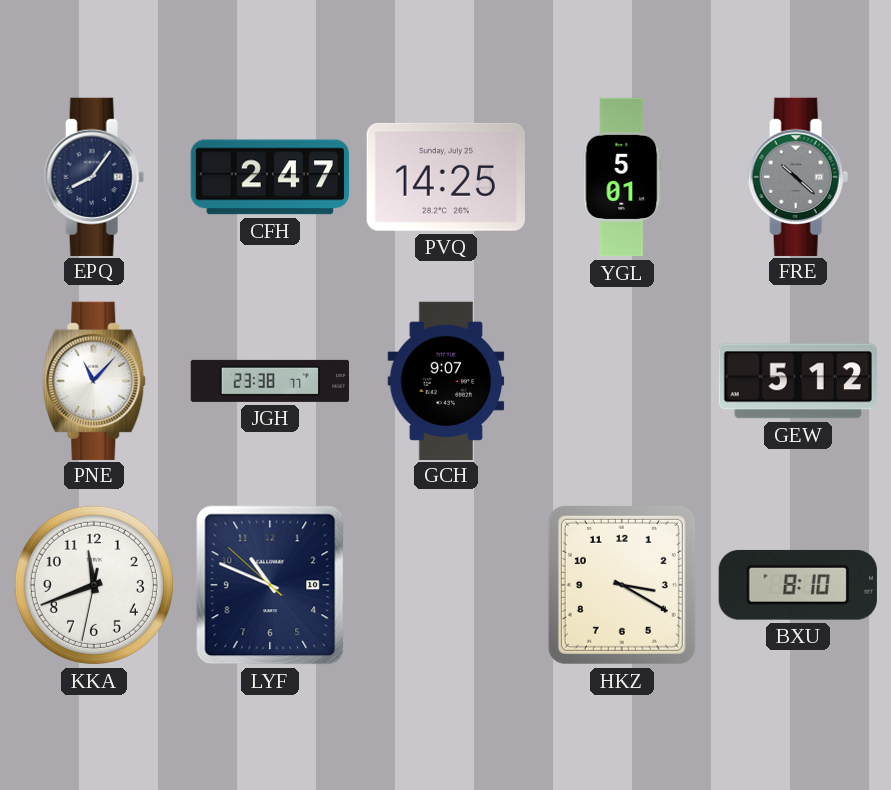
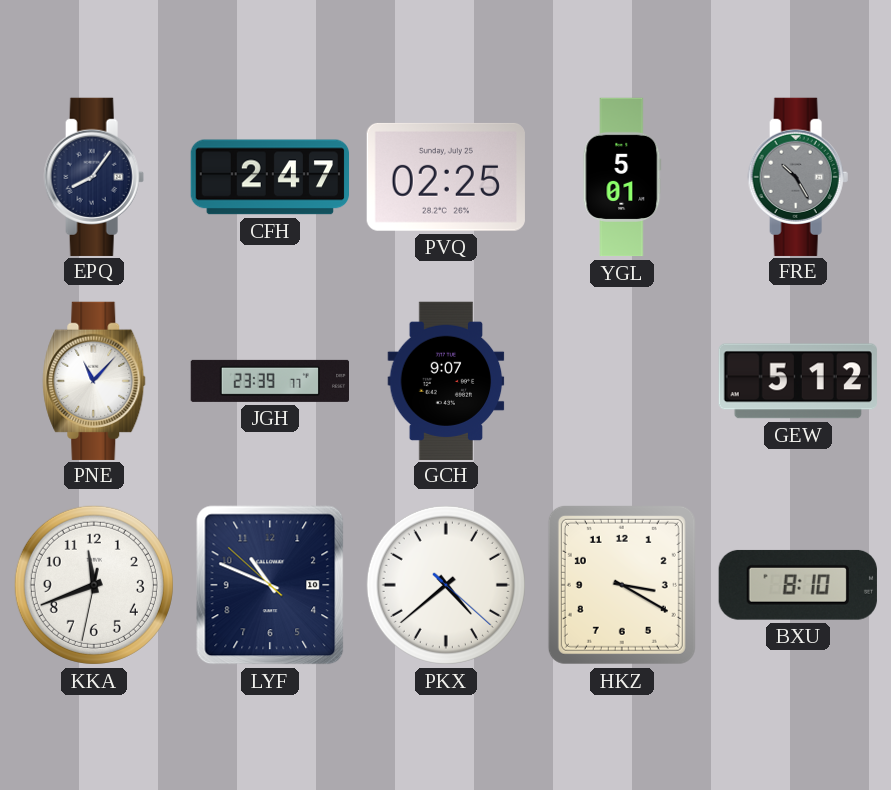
PVQ: 14:25 -> 02:25
FRE: 10:22 -> 10:25
JGH: 23:38 -> 23:39
PKX: none -> 4:38
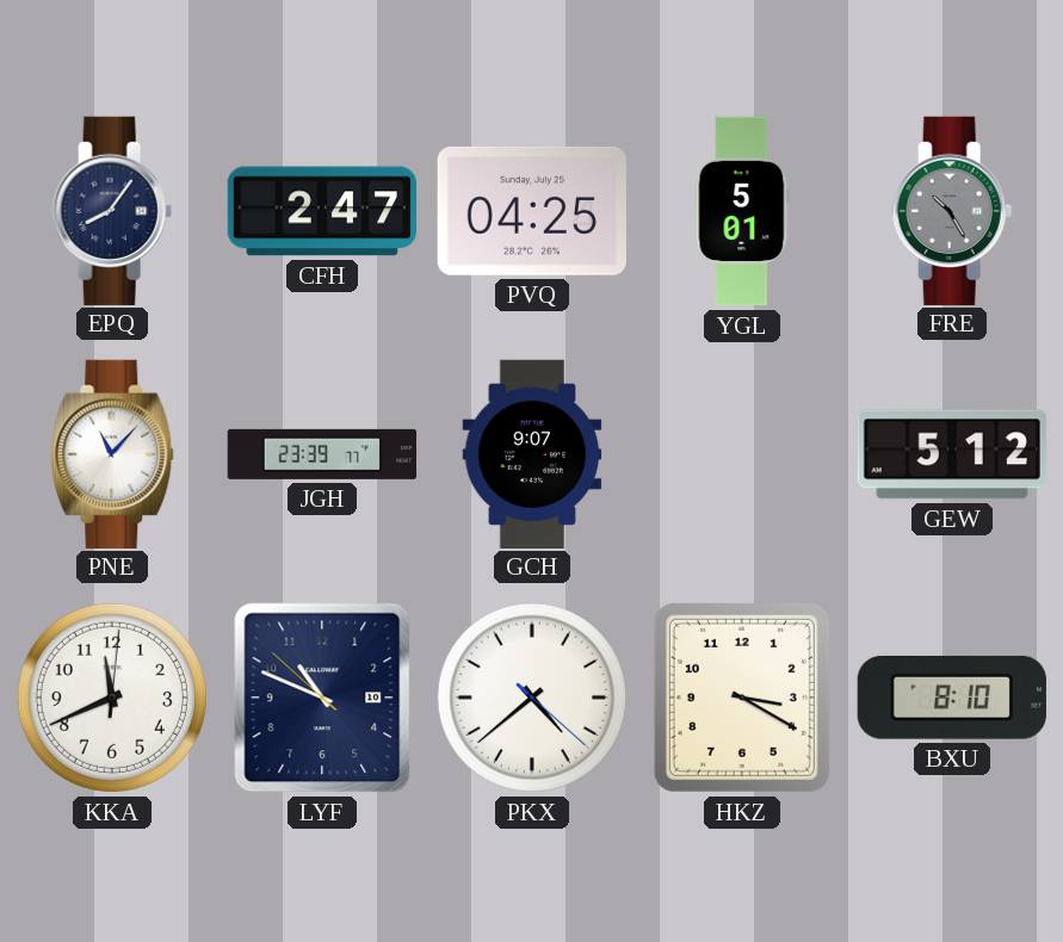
PVQ: 02:25 -> 04:25
KKA: 11:41:32 -> 11:41:01
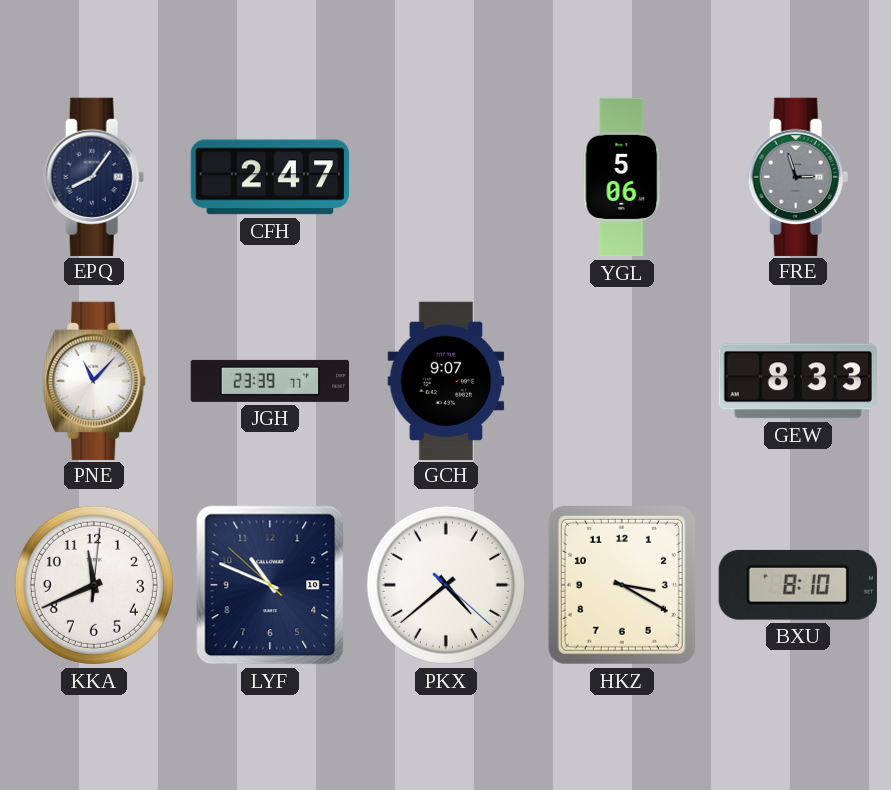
PVQ: 04:25 -> none
YGL: 5:01 -> 5:06
FRE: 10:25 -> 2:57
GEW: 5:12 -> 8:33
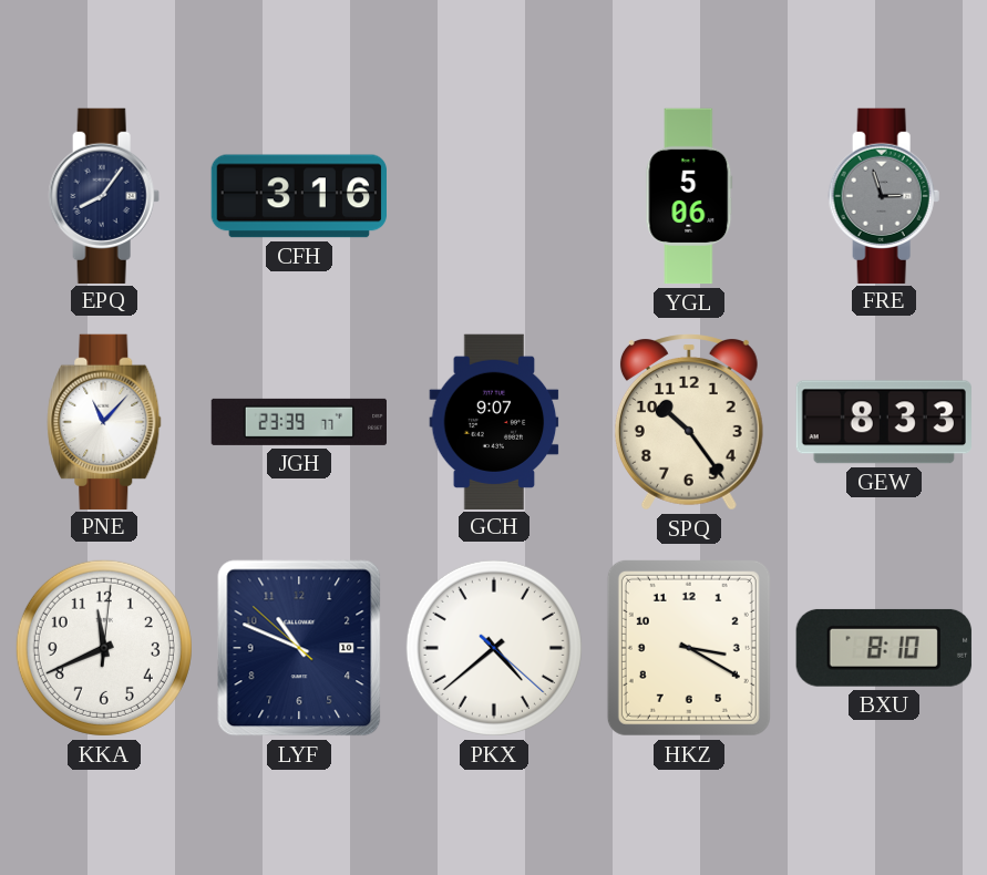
CFH: 2:47 -> 3:16
SPQ: none -> 10:24
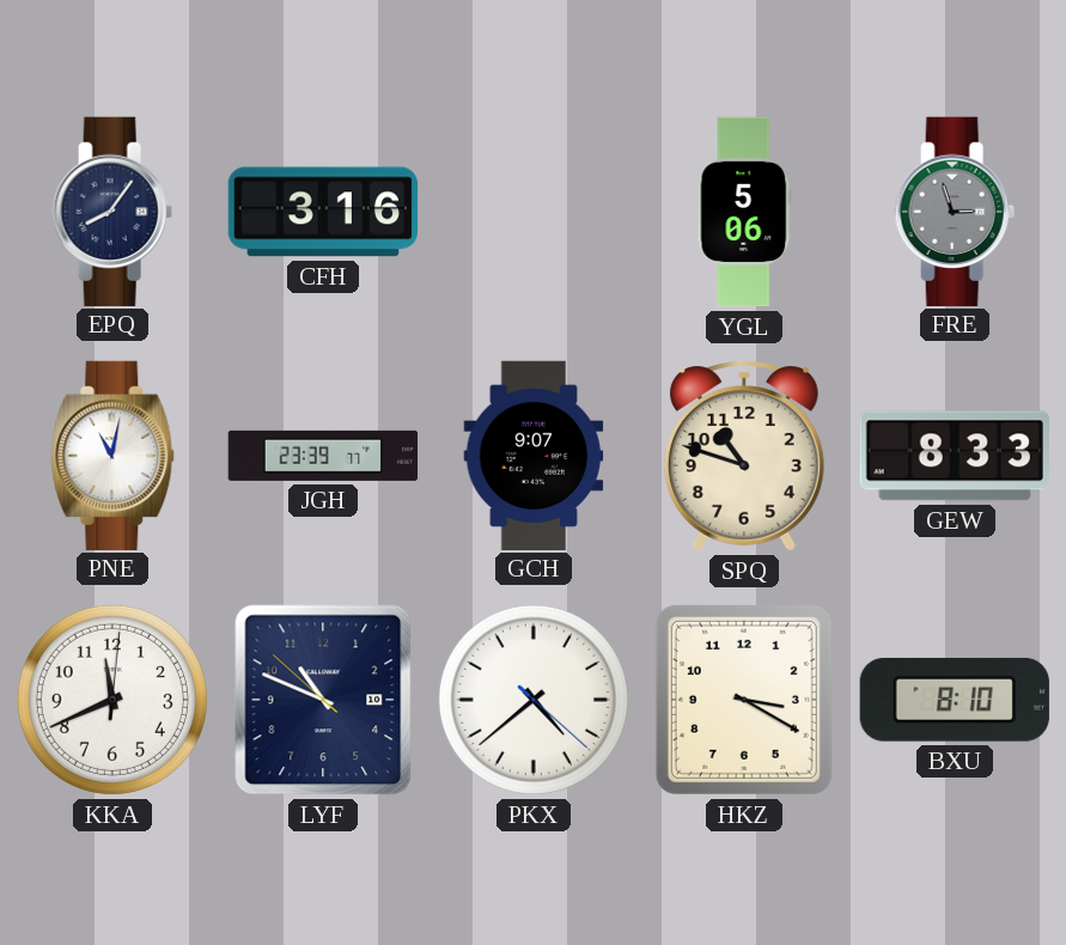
PNE: 11:07 -> 11:02
SPQ: 10:24 -> 10:48
